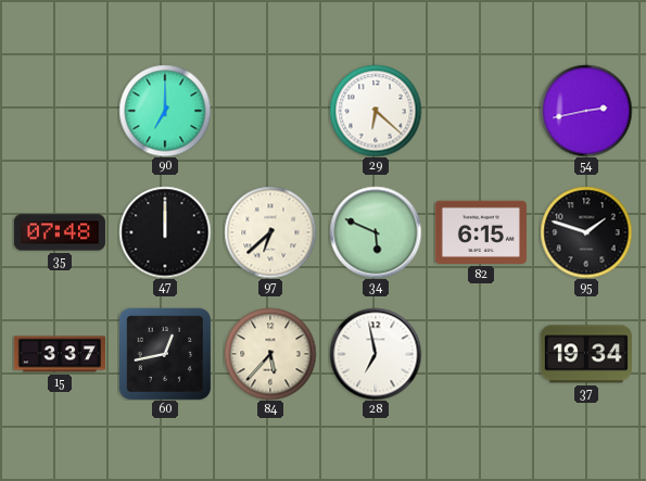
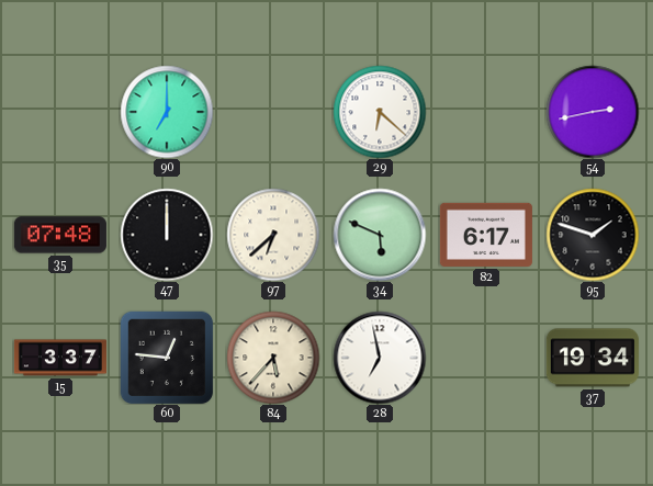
82: 6:15 -> 6:17
60: 12:43 -> 12:46
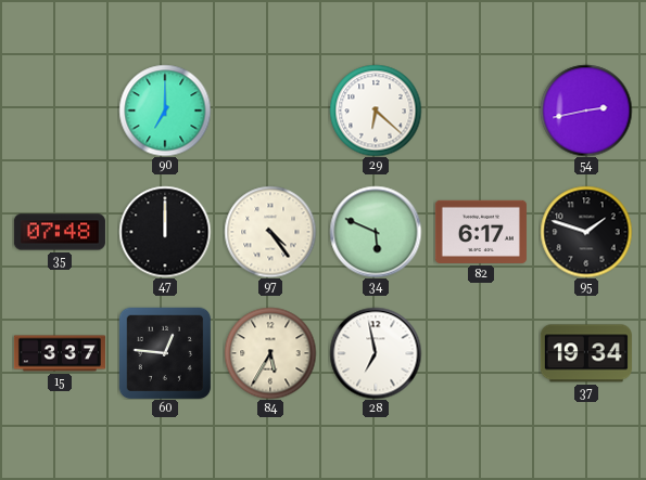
97: 6:38 -> 4:24
84: 5:37 -> 5:35
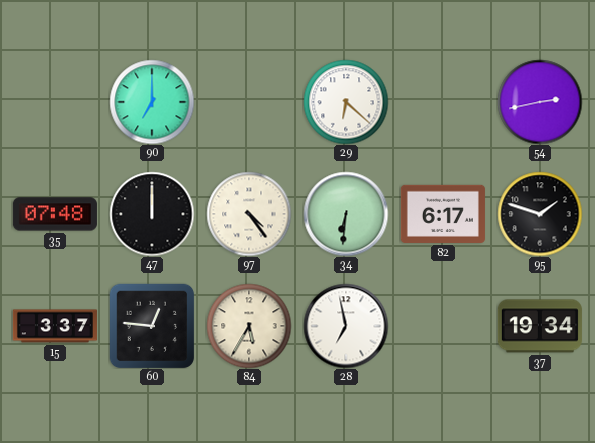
34: 5:49 -> 6:31
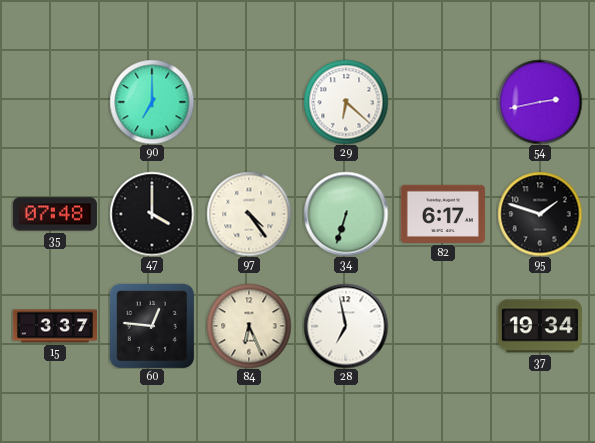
47: 12:00 -> 4:00
34: 6:31 -> 6:33
84: 5:35 -> 6:26
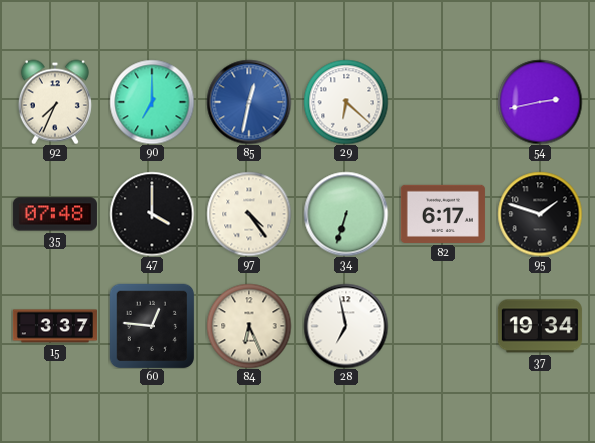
92: none -> 7:34
85: none -> 12:32
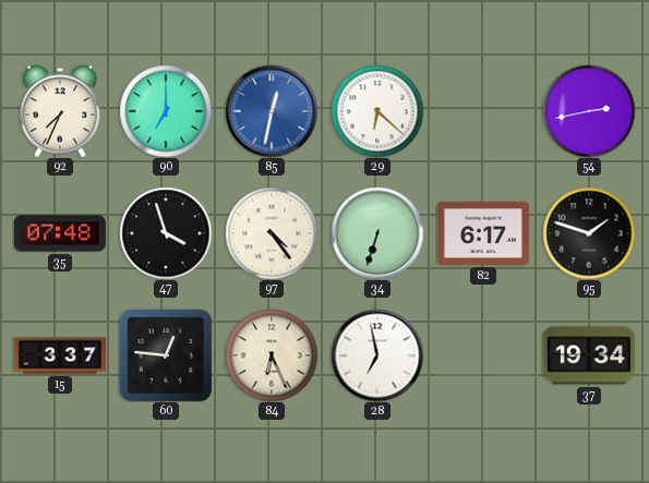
47: 4:00 -> 3:57
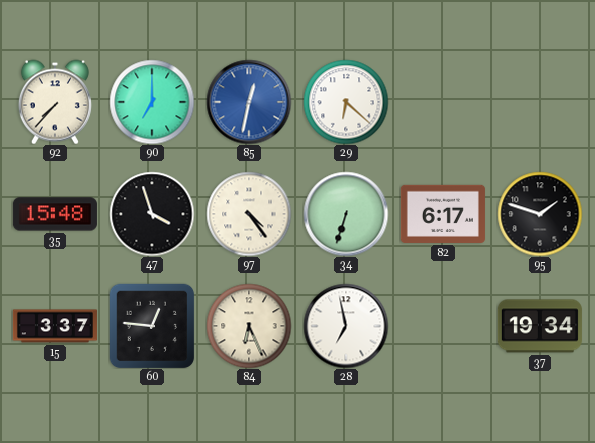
92: 7:34 -> 7:37
54: 2:43 -> none
35: 07:48 -> 15:48
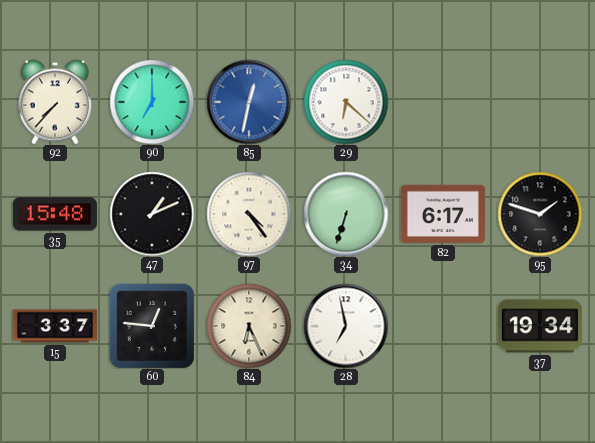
47: 3:57 -> 1:11
